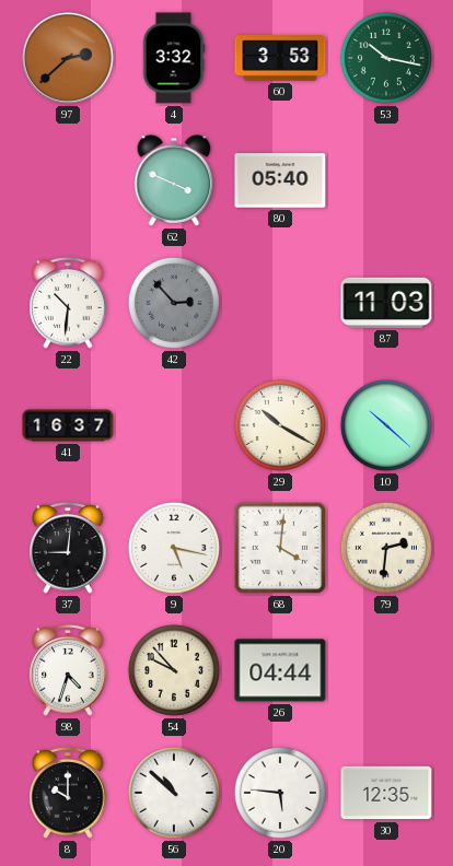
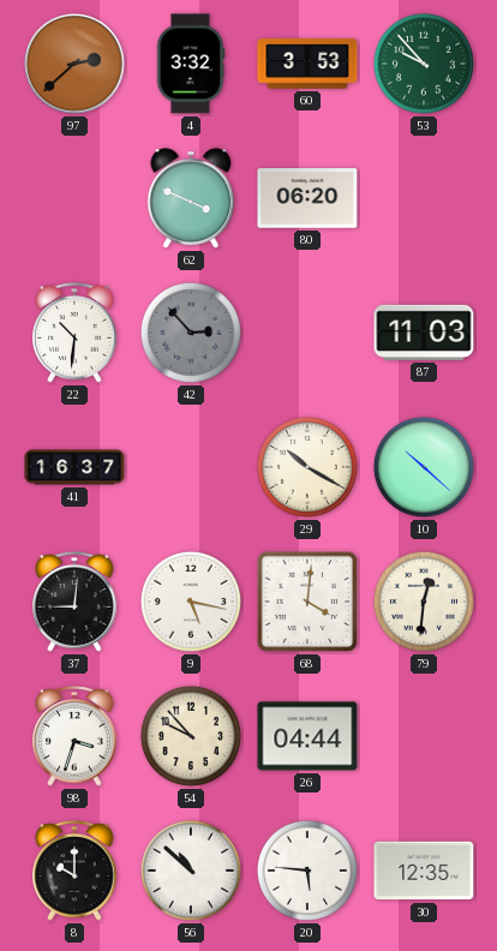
53: 10:17 -> 9:53
80: 05:40 -> 06:20
79: 2:31 -> 12:31
98: 4:33 -> 3:33
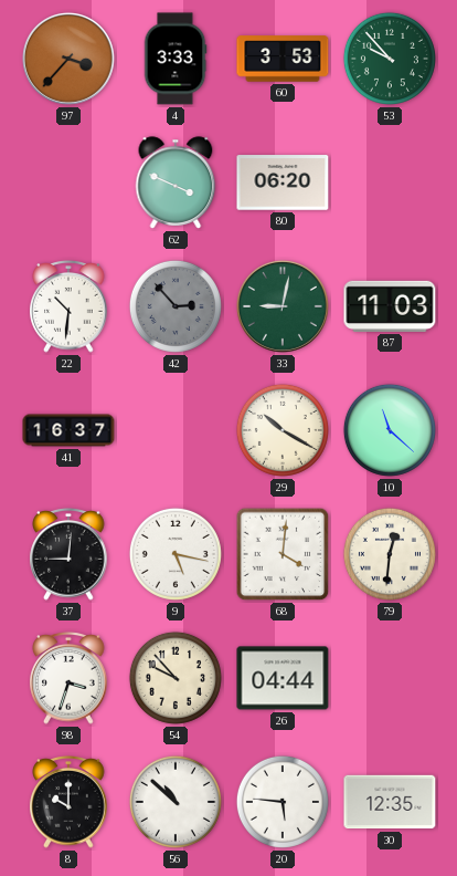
97: 2:38 -> 3:37
4: 3:32 -> 3:33
33: none -> 9:02
10: 10:22 -> 11:22
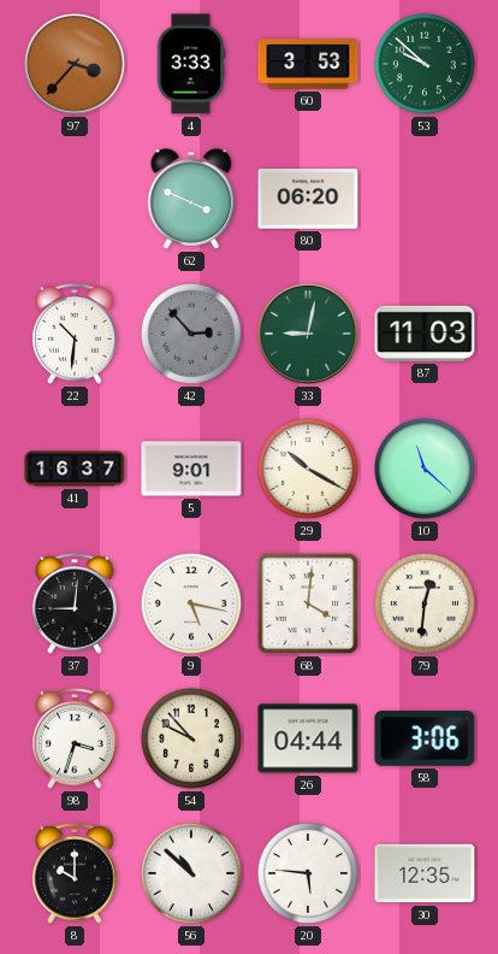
53: 9:53 -> 9:52
5: none -> 9:01
58: none -> 3:06
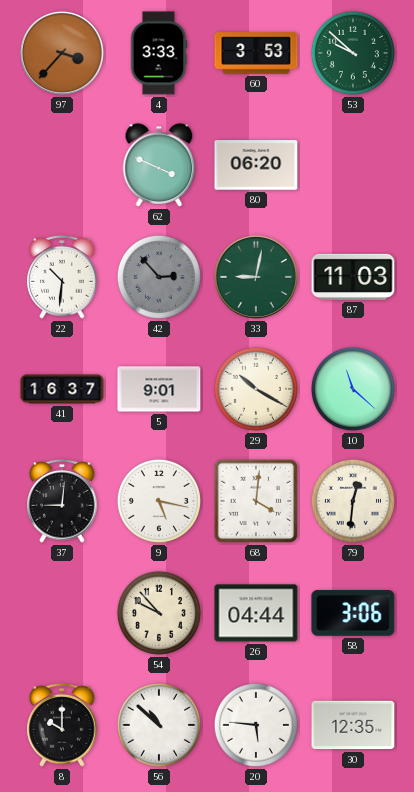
98: 3:33 -> none
